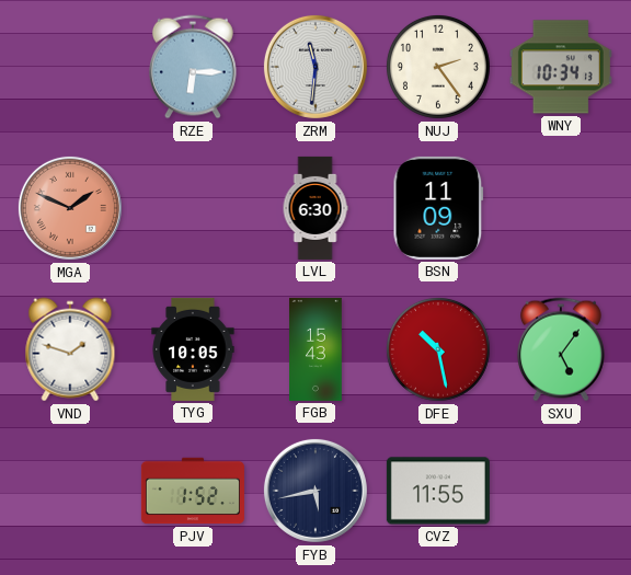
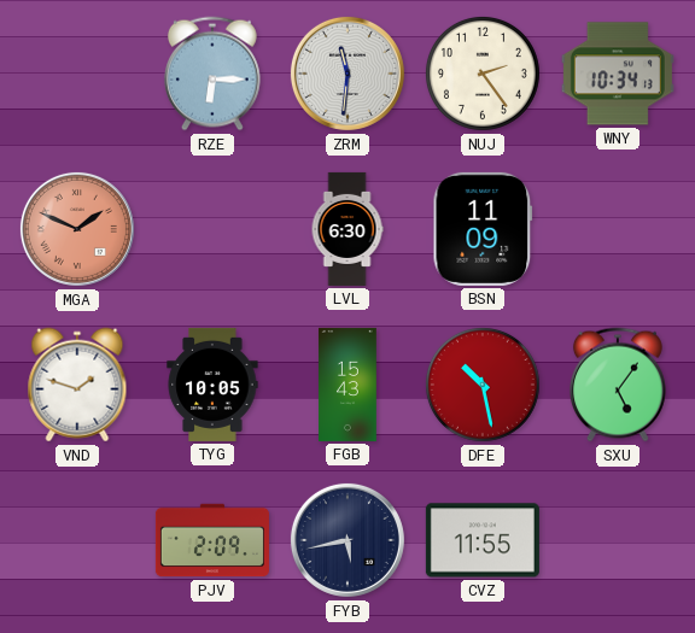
PJV: 1:52 -> 2:09
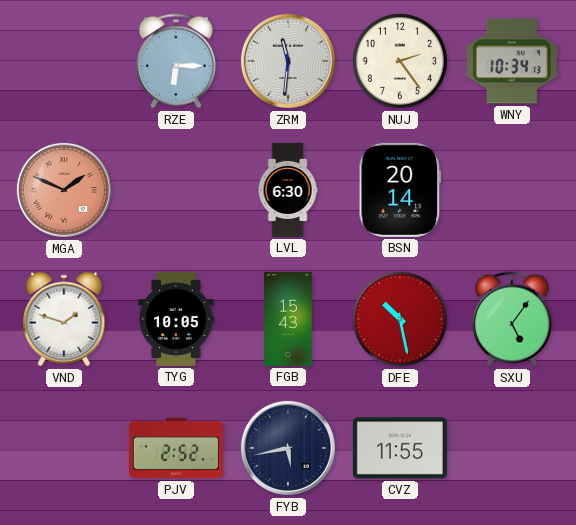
BSN: 11:09 -> 20:14
PJV: 2:09 -> 2:52
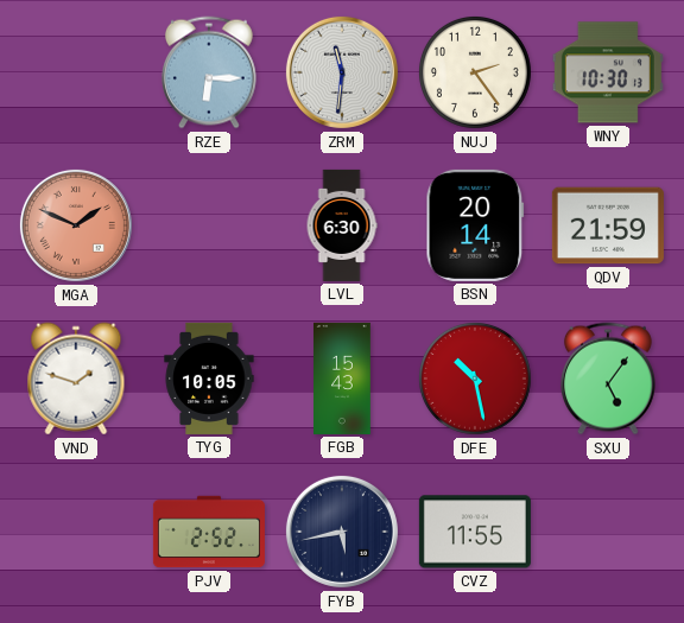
WNY: 10:34 -> 10:30
QDV: none -> 21:59
